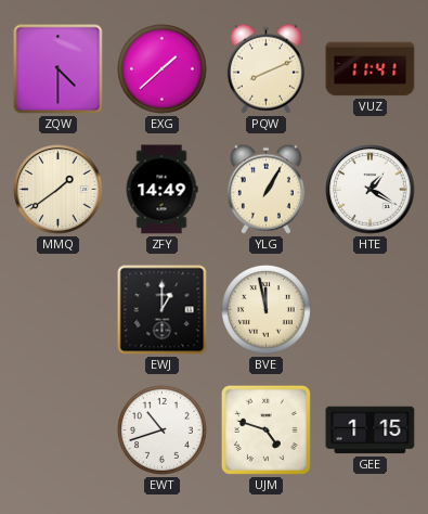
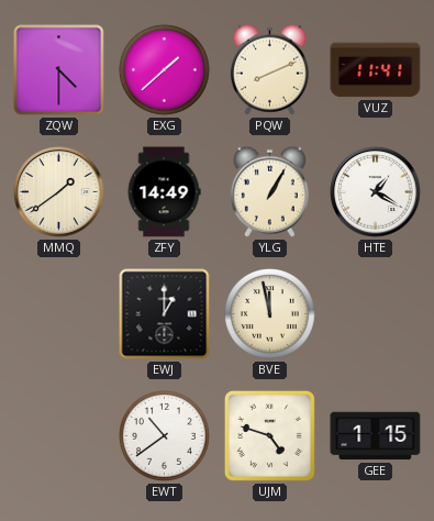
EWT: 10:42 -> 10:39
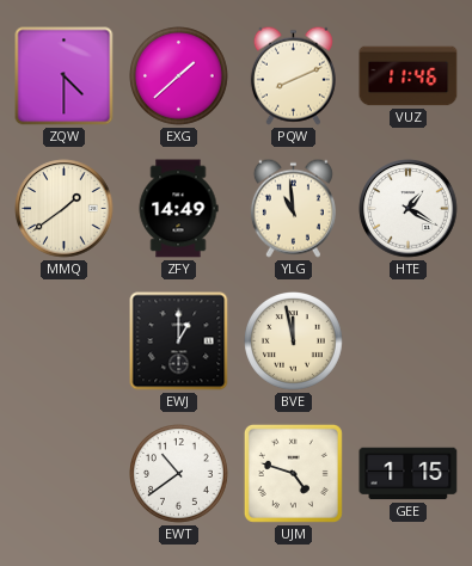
VUZ: 11:41 -> 11:46
YLG: 1:05 -> 10:59
